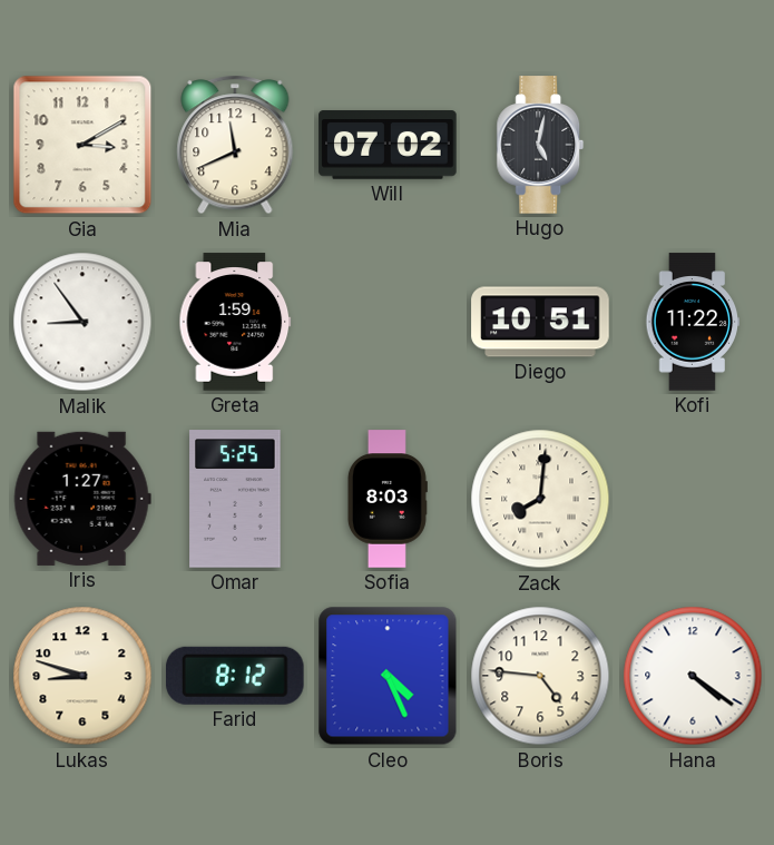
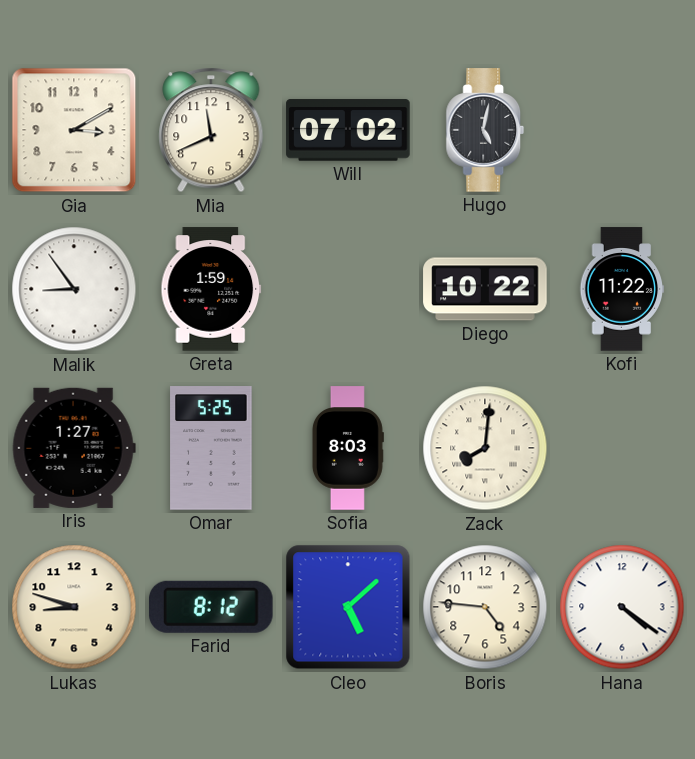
Diego: 10:51 -> 10:22
Cleo: 4:26 -> 5:08
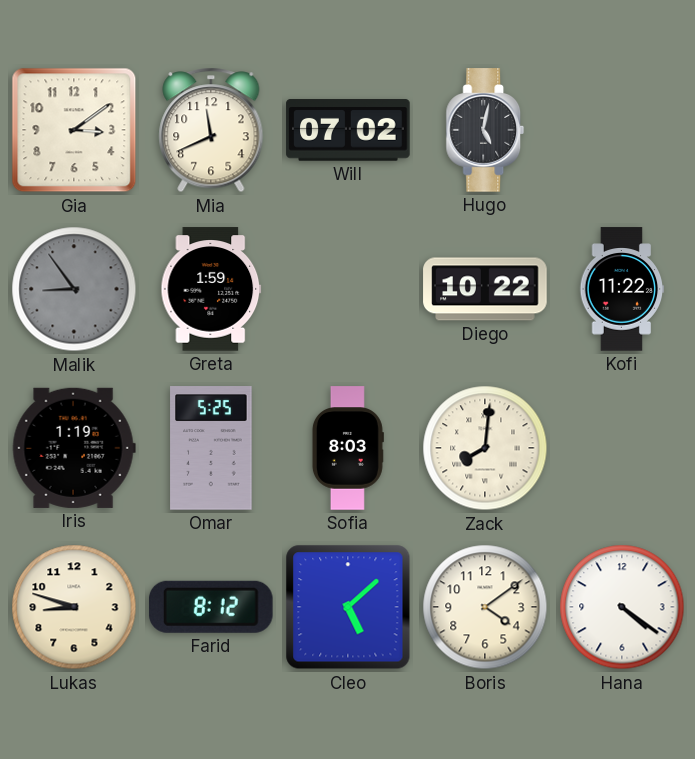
Gia: 3:10 -> 3:09
Malik dial: white -> grey
Iris: 1:27 -> 1:19
Boris: 4:46 -> 4:09
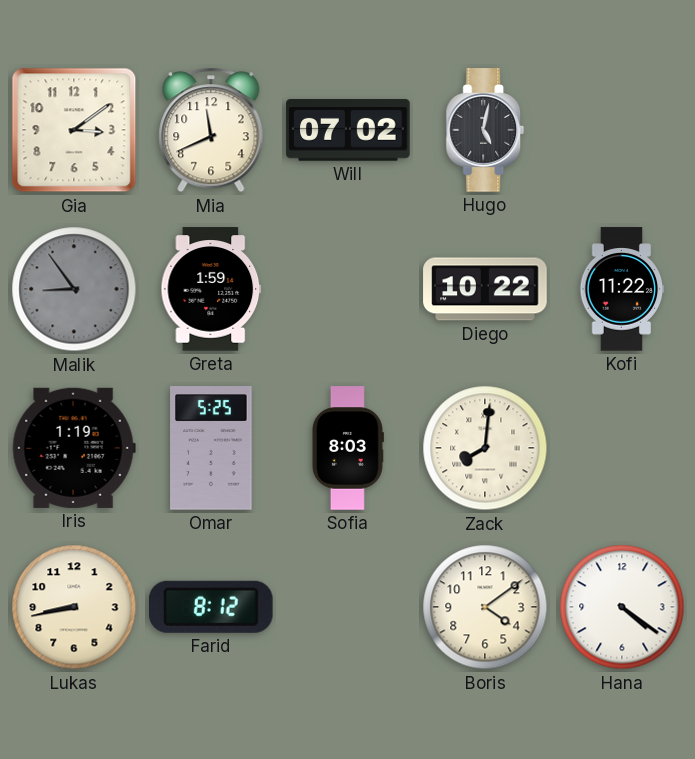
Lukas: 8:48 -> 8:43
Cleo: 5:08 -> none
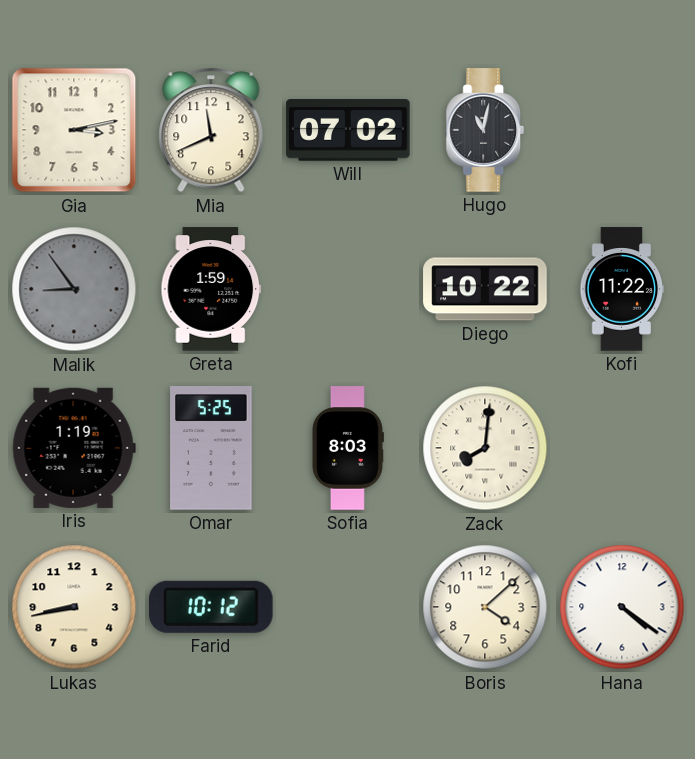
Gia: 3:09 -> 3:13
Hugo: 5:02 -> 11:02
Farid: 8:12 -> 10:12
Boris: 4:09 -> 4:08
